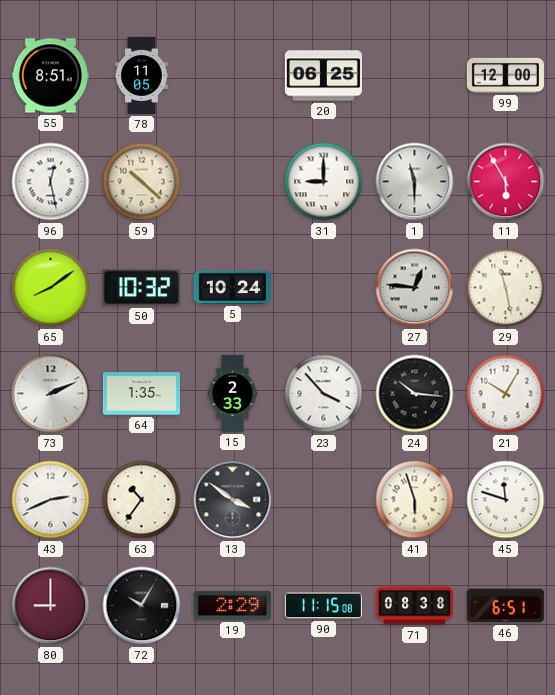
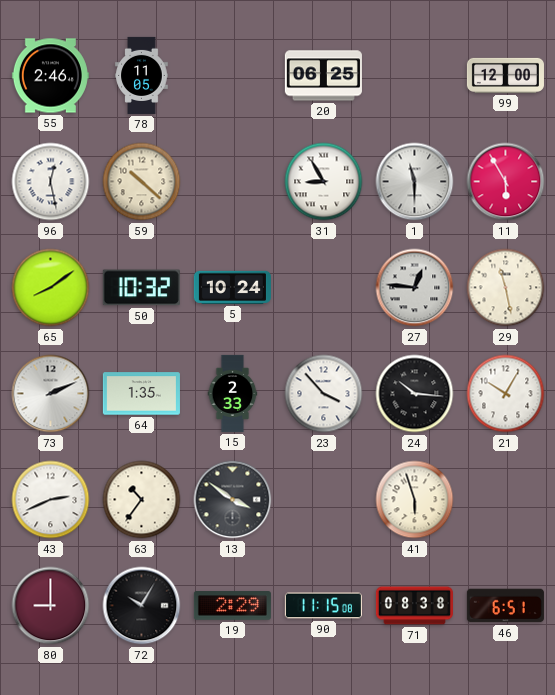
55: 8:51 -> 2:46
31: 9:00 -> 8:55
45: 11:48 -> none
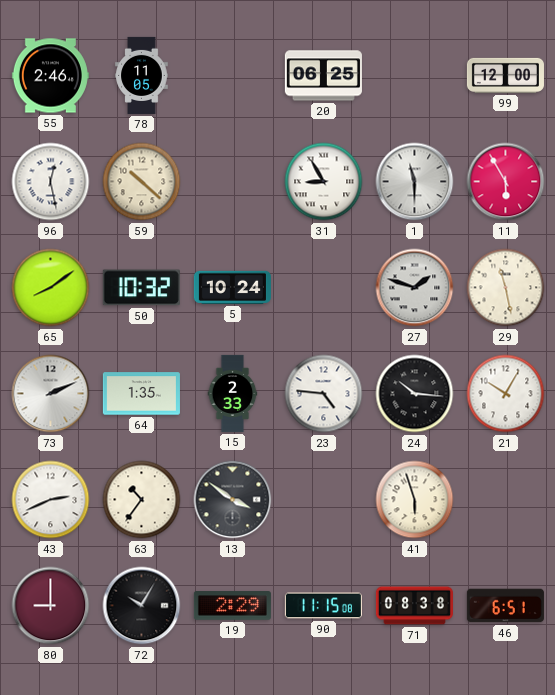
27: 12:46 -> 1:48
23: 3:53 -> 4:46
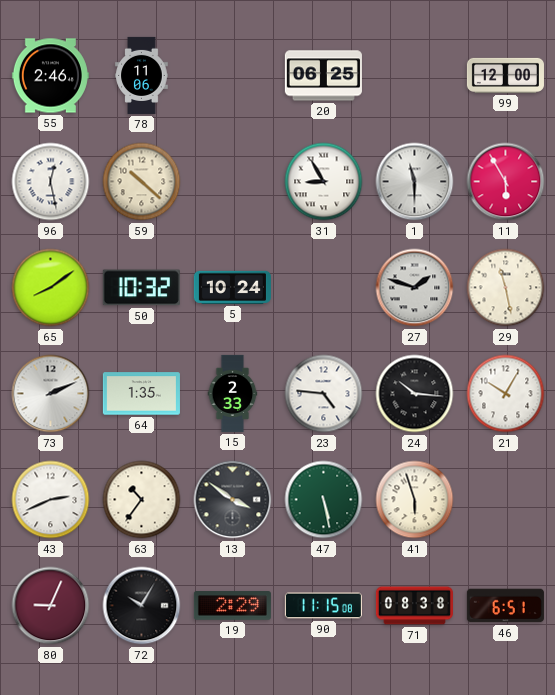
78: 11:05 -> 11:06
47: none -> 5:28
80: 9:00 -> 9:04
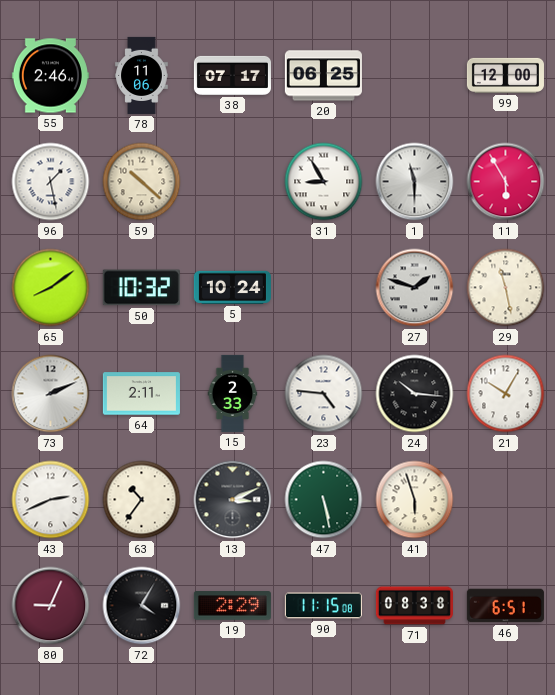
38: none -> 07:17
96: 12:28 -> 1:28
64: 1:35 -> 2:11
13: 3:51 -> 3:11
72: 10:05 -> 4:05
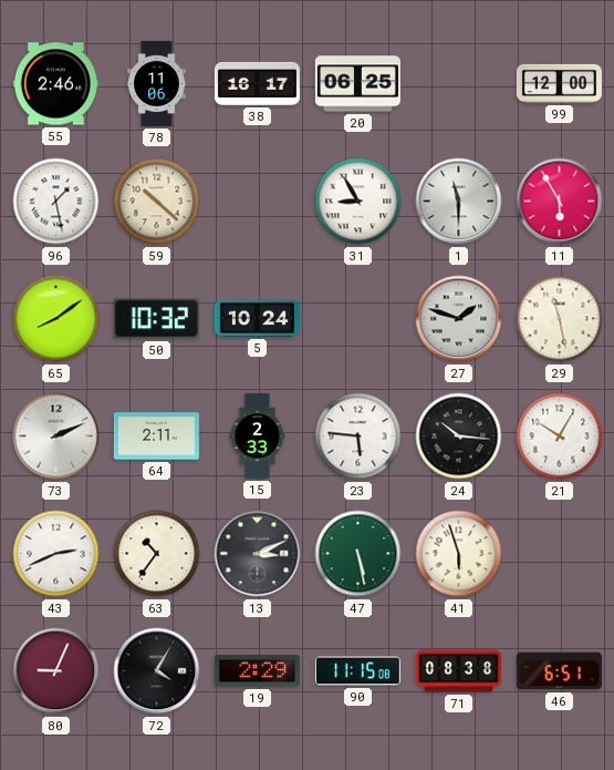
38: 07:17 -> 16:17
23: 4:46 -> 5:46
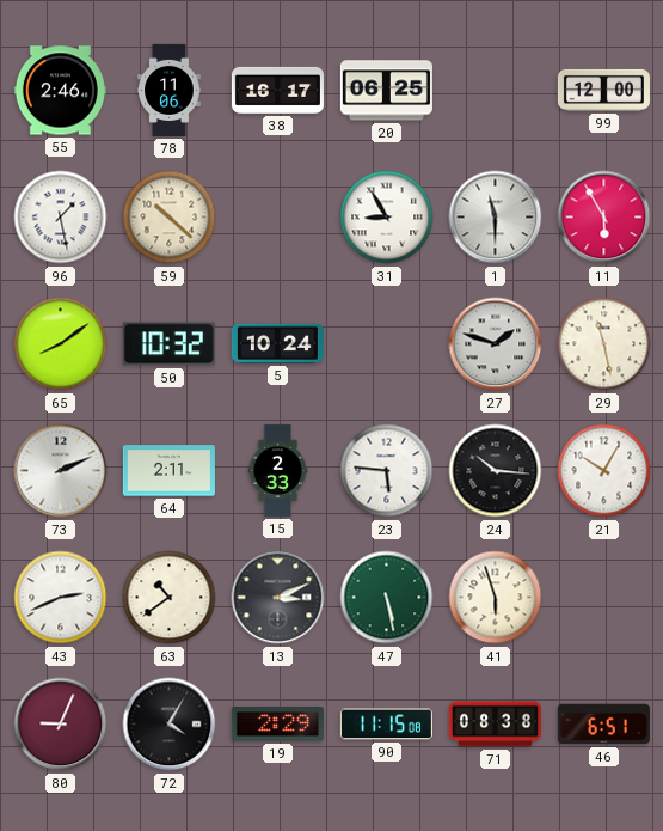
63: 10:36 -> 10:39
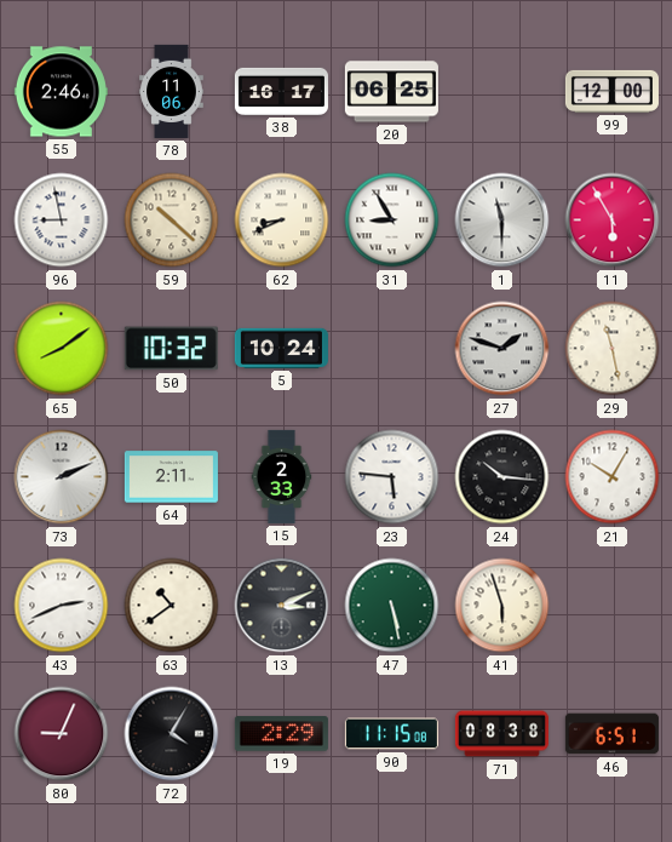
96: 1:28 -> 8:58
62: none -> 8:41
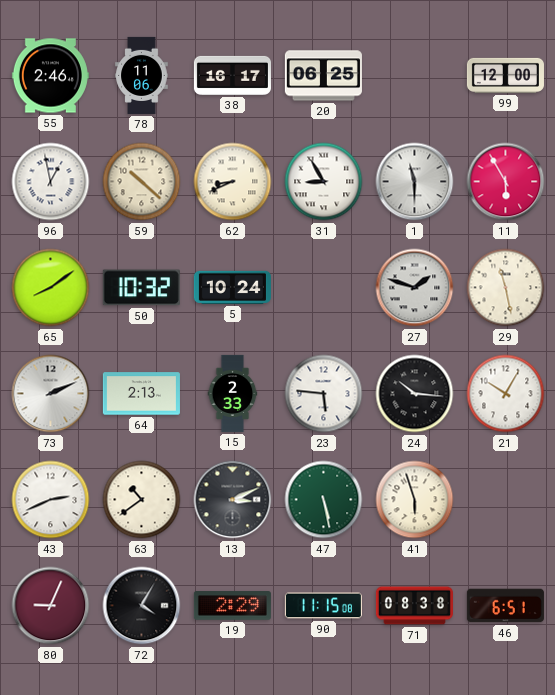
96: 8:58 -> 12:58
64: 2:11 -> 2:13
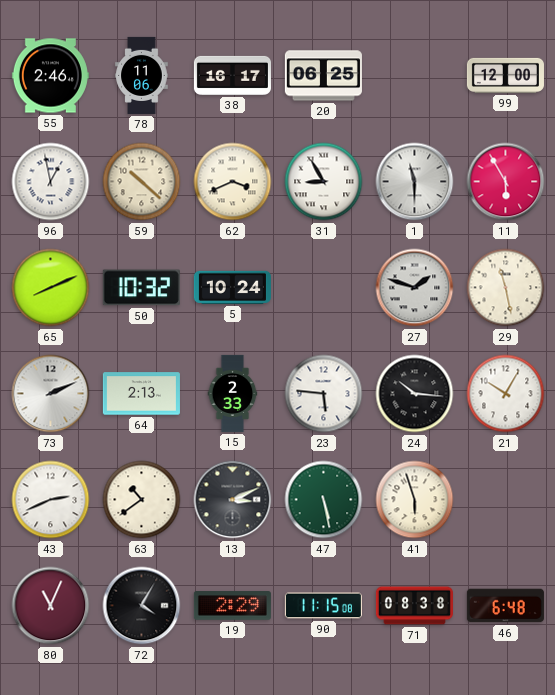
62: 8:41 -> 3:41
65: 8:09 -> 8:11
80: 9:04 -> 11:04
46: 6:51 -> 6:48
